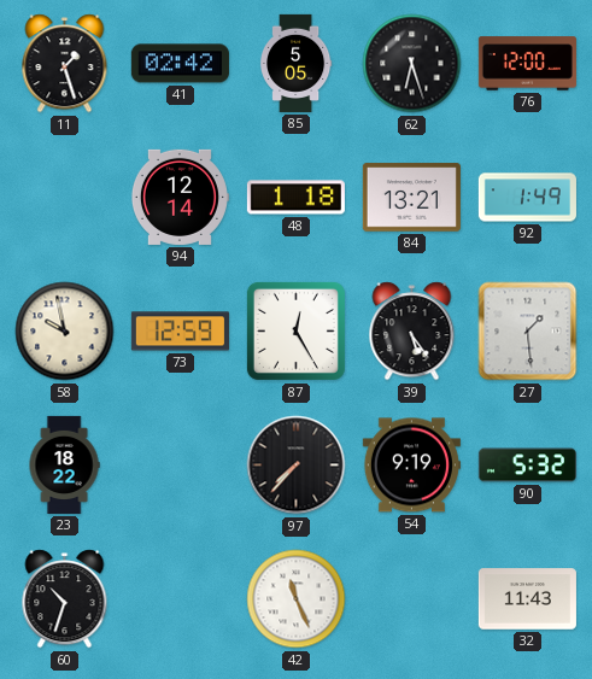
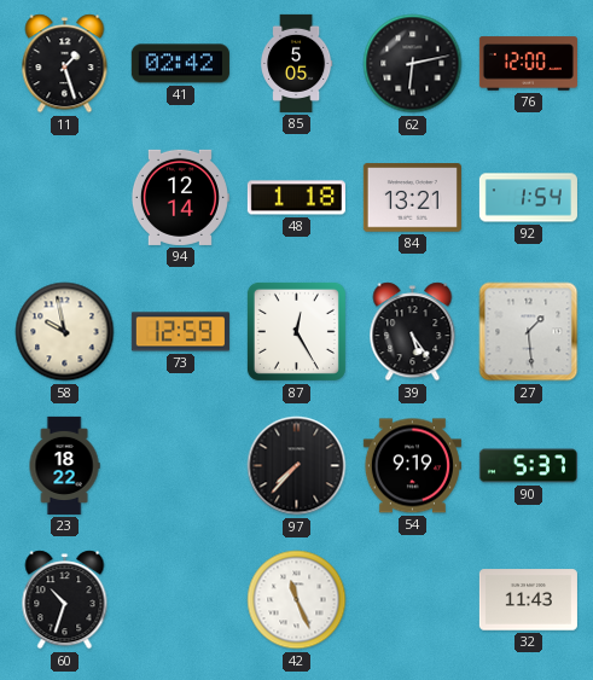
62: 6:27 -> 6:13
92: 1:49 -> 1:54
90: 5:32 -> 5:37
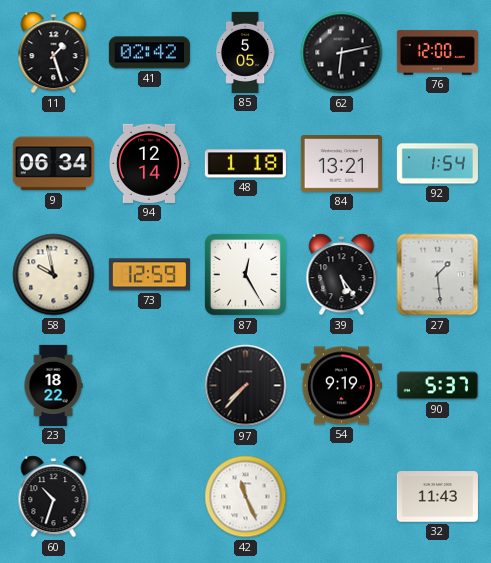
9: none -> 06:34
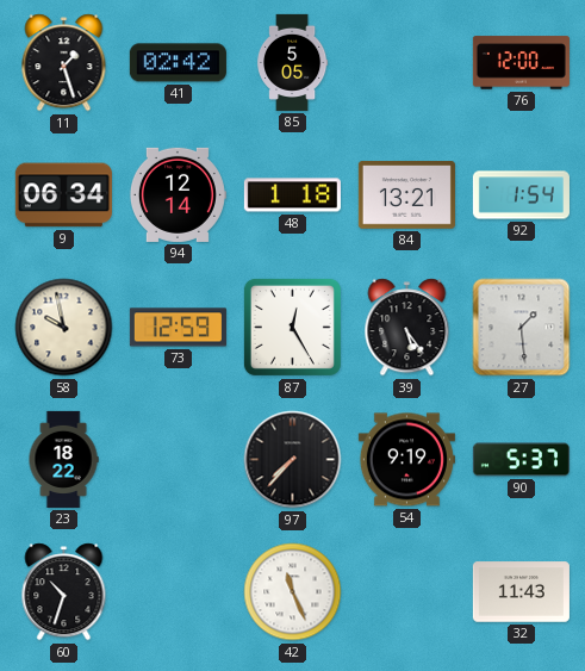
62: 6:13 -> none
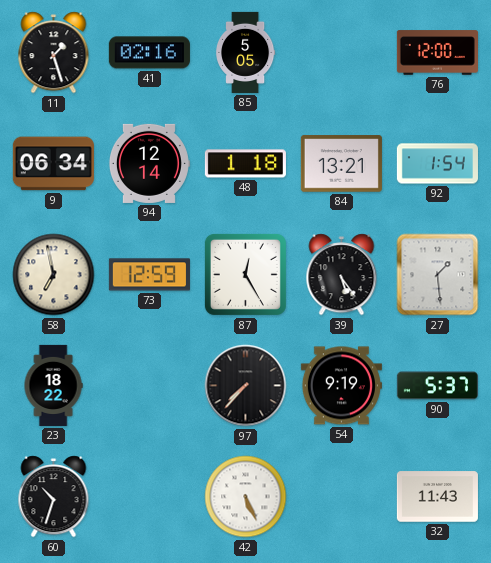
41: 02:42 -> 02:16
58: 9:58 -> 6:58
42: 11:26 -> 5:26
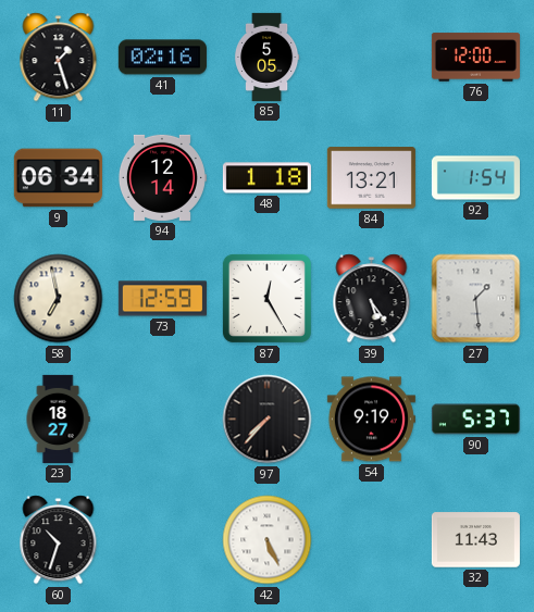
23: 18:22 -> 18:27
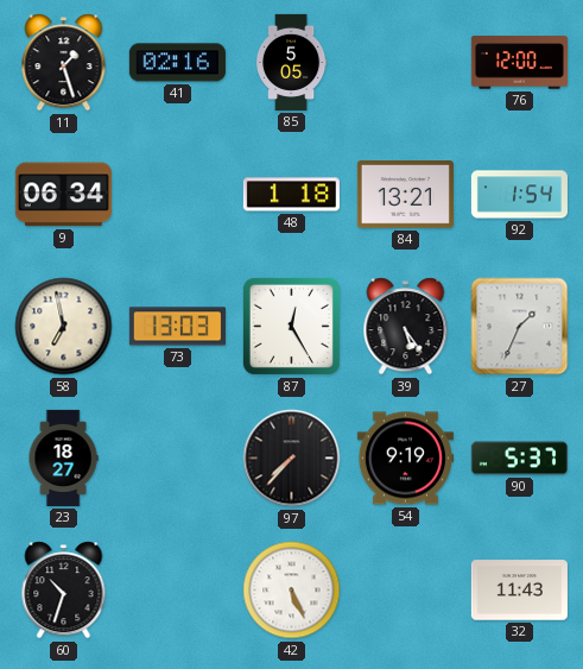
94: 12:14 -> none
73: 12:59 -> 13:03
27: 1:29 -> 1:34
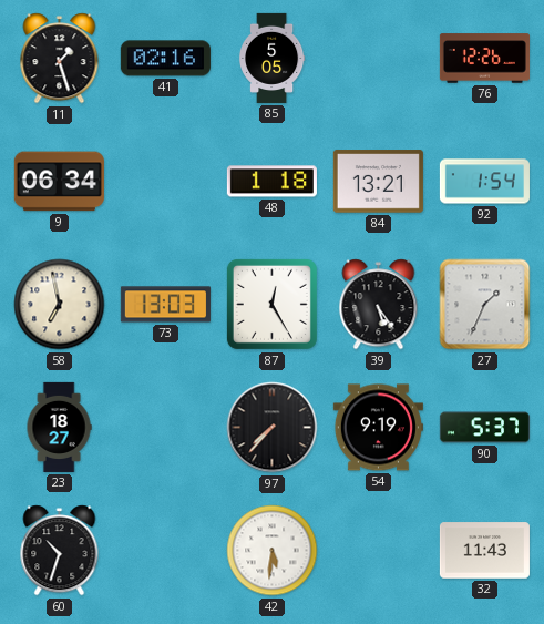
76: 12:00 -> 12:26
42: 5:26 -> 5:31
